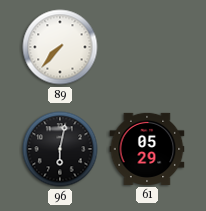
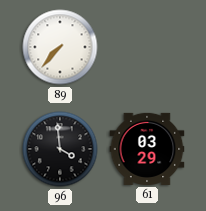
96: 6:02 -> 3:59
61: 05:29 -> 03:29
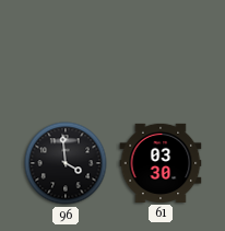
89: 7:37 -> none
61: 03:29 -> 03:30
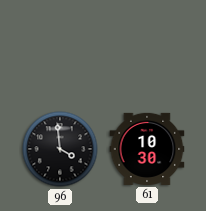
61: 03:30 -> 10:30
